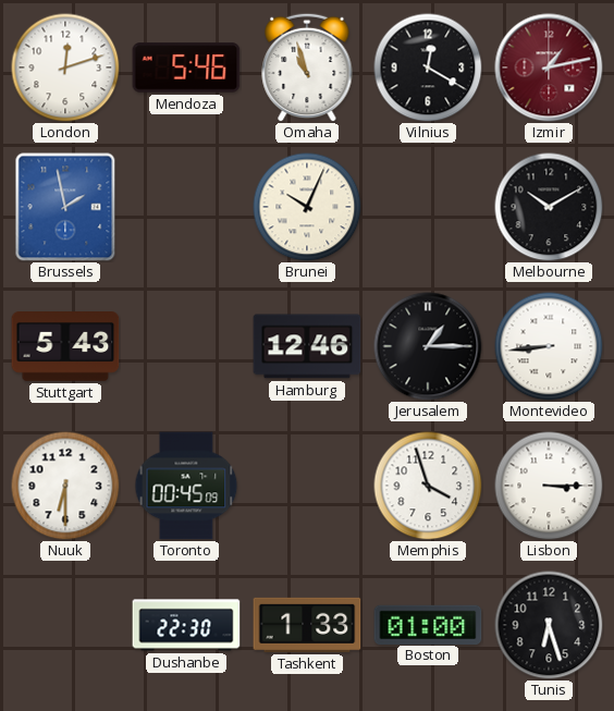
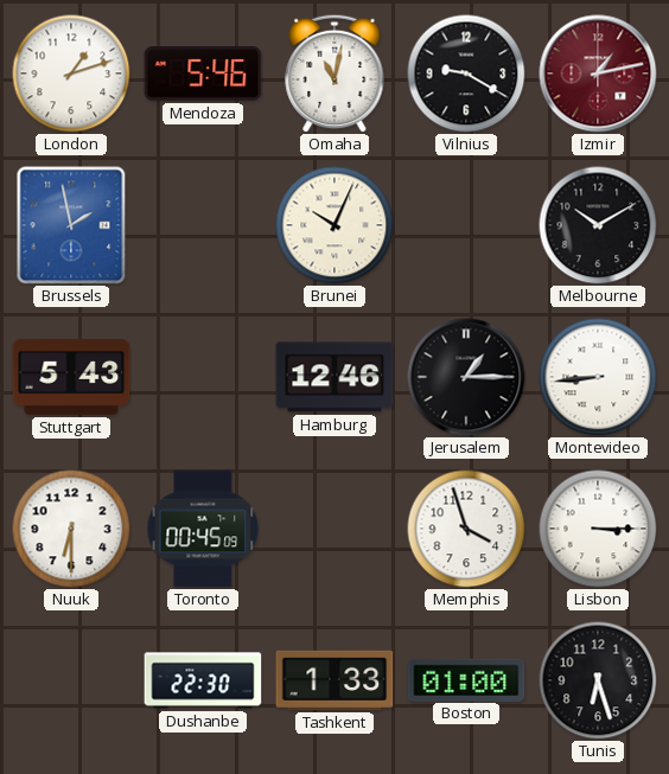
London: 12:12 -> 1:12
Omaha: 10:57 -> 11:02
Vilnius: 12:20 -> 9:20
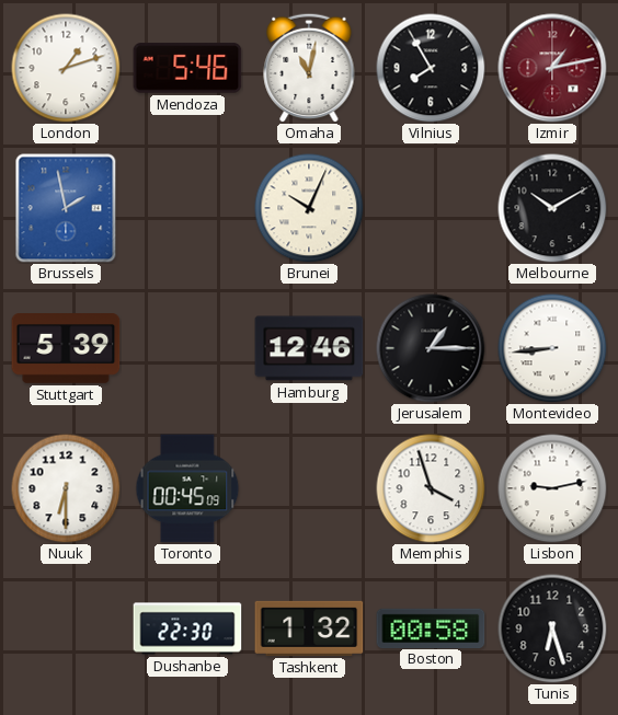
Vilnius: 9:20 -> 7:55
Stuttgart: 5:43 -> 5:39
Lisbon: 3:15 -> 9:13
Tashkent: 1:33 -> 1:32
Boston: 01:00 -> 00:58
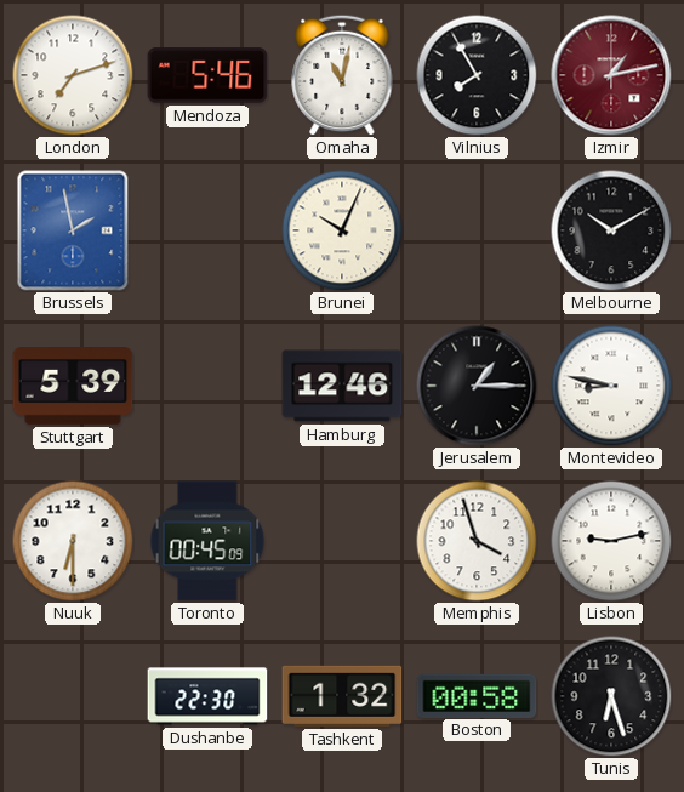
London: 1:12 -> 7:12
Montevideo: 8:44 -> 8:47
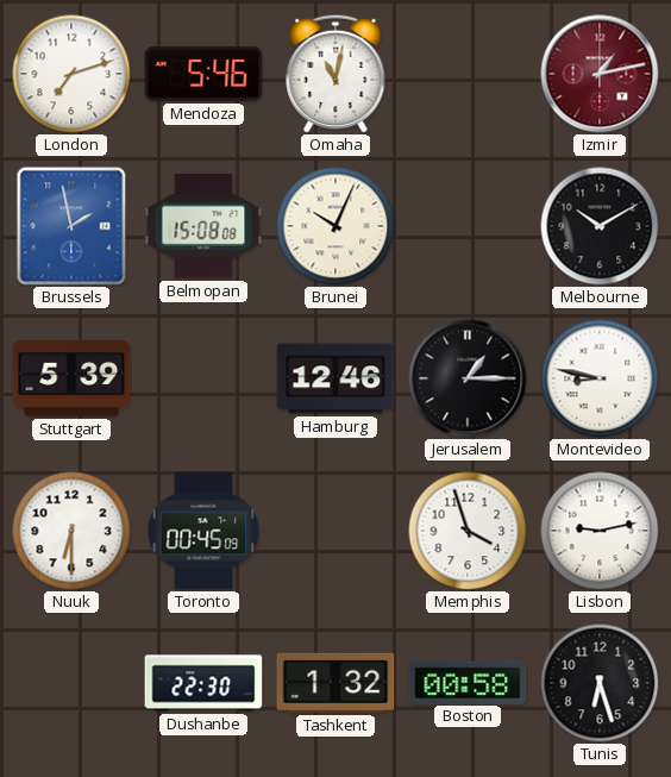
Vilnius: 7:55 -> none
Belmopan: none -> 15:08
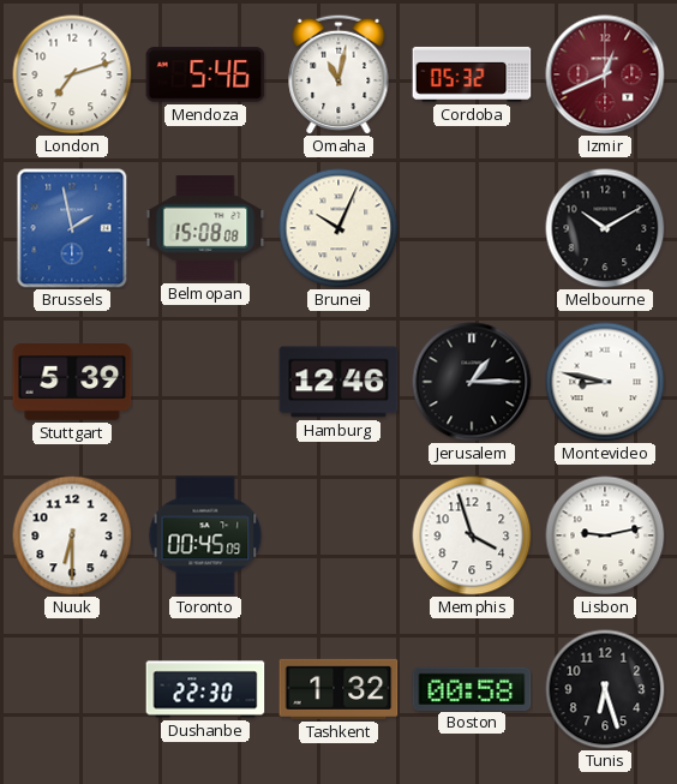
Cordoba: none -> 05:32
Izmir: 1:13 -> 12:41
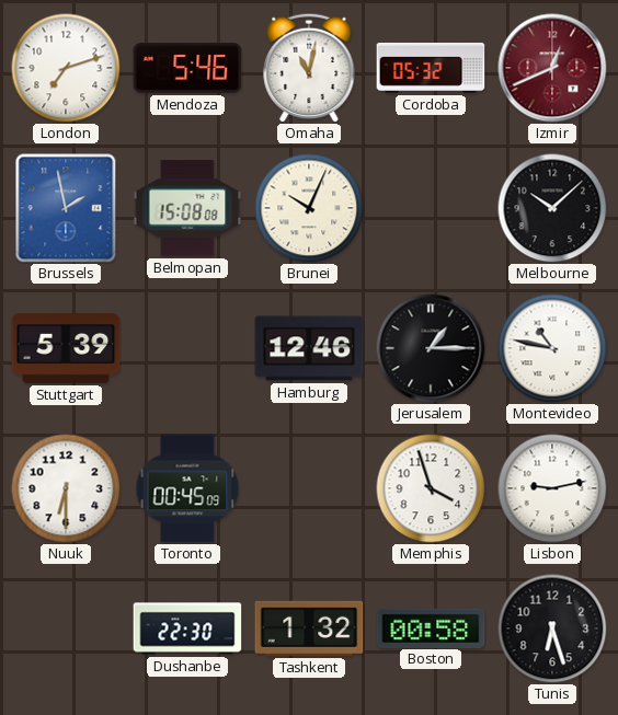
Melbourne: 10:10 -> 10:08
Montevideo: 8:47 -> 10:47
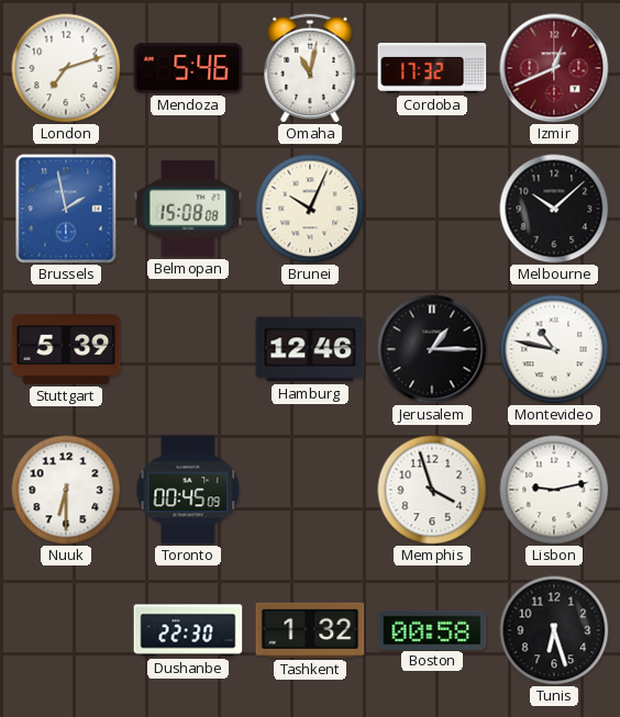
Cordoba: 05:32 -> 17:32
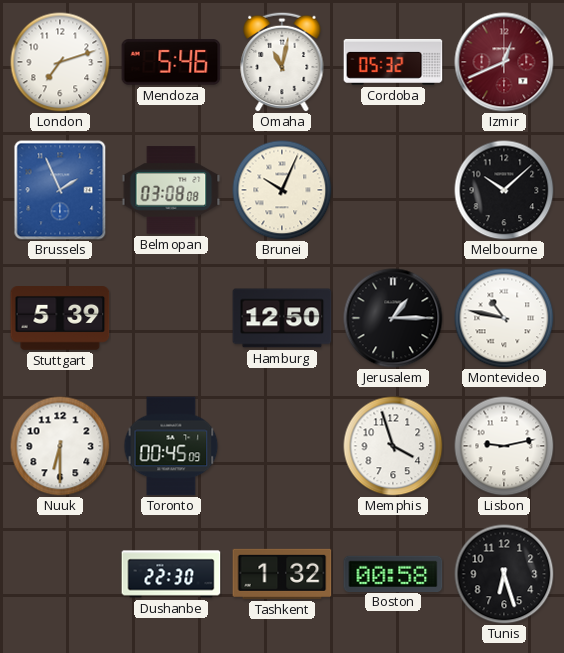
Cordoba: 17:32 -> 05:32
Brussels: 1:58 -> 1:56
Belmopan: 15:08 -> 03:08
Hamburg: 12:46 -> 12:50
